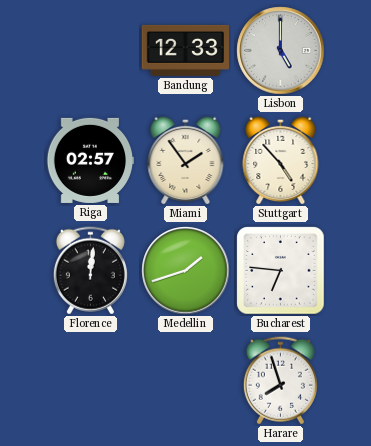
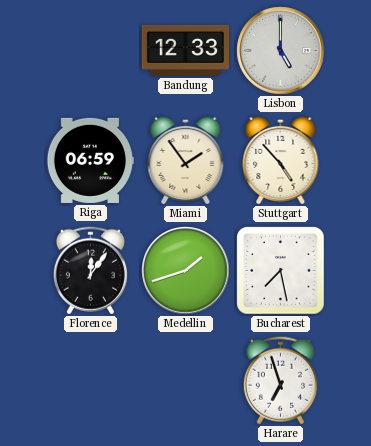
Riga: 02:57 -> 06:59
Florence: 12:01 -> 12:06
Bucharest: 6:46 -> 7:28
Harare: 7:57 -> 6:57
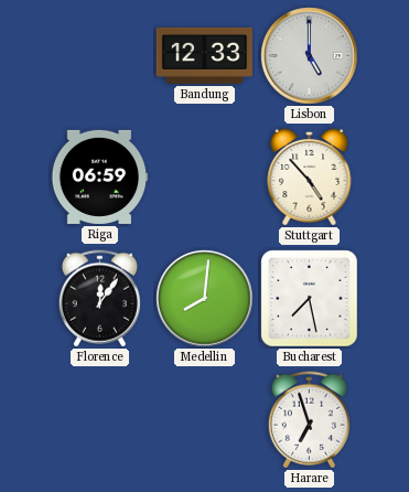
Miami: 1:54 -> none
Medellin: 1:42 -> 8:01
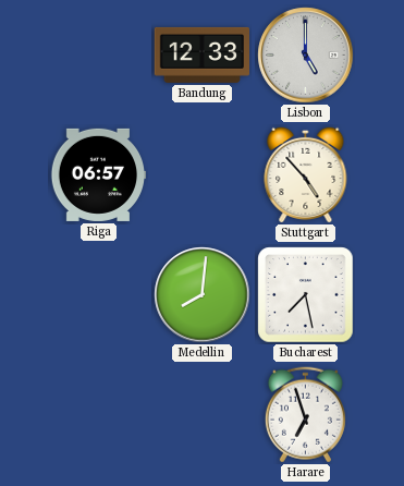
Riga: 06:59 -> 06:57
Florence: 12:06 -> none
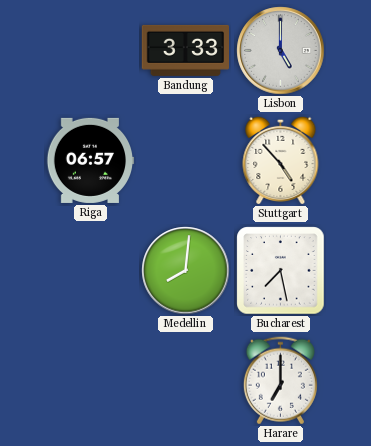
Bandung: 12:33 -> 3:33
Harare: 6:57 -> 7:00
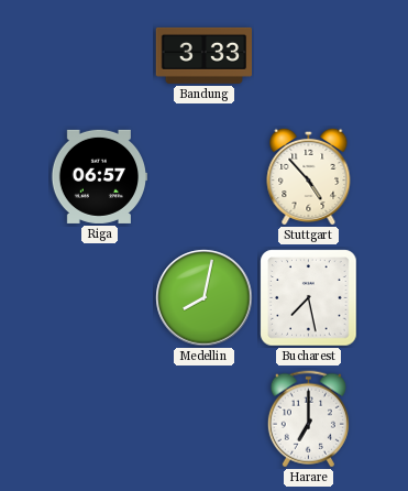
Lisbon: 5:00 -> none
Medellin: 8:01 -> 8:02
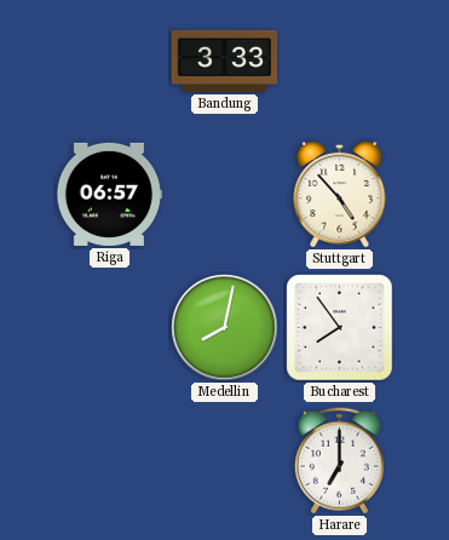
Bucharest: 7:28 -> 7:54
